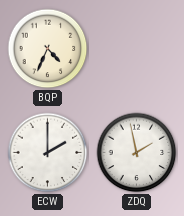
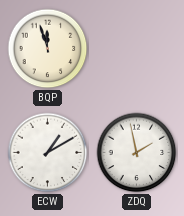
BQP: 4:34 -> 11:57
ECW: 2:00 -> 1:10
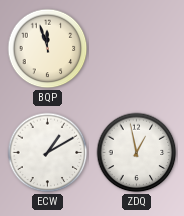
ZDQ: 1:58 -> 12:58
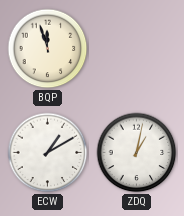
ZDQ: 12:58 -> 1:02
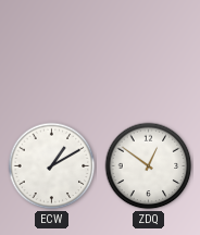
BQP: 11:57 -> none
ZDQ: 1:02 -> 12:51
